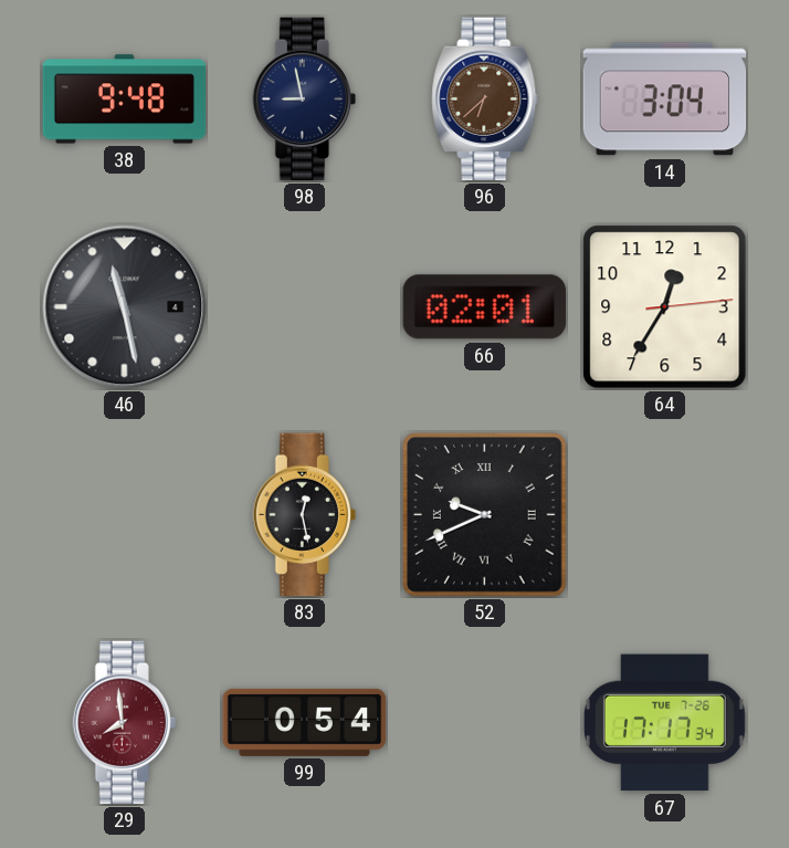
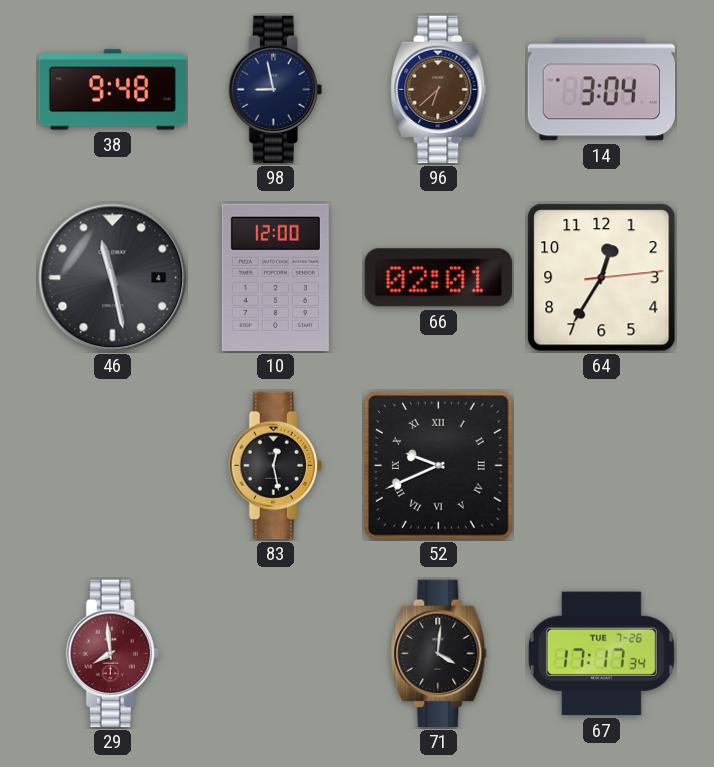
10: none -> 12:00
99: 0:54 -> none
71: none -> 4:01
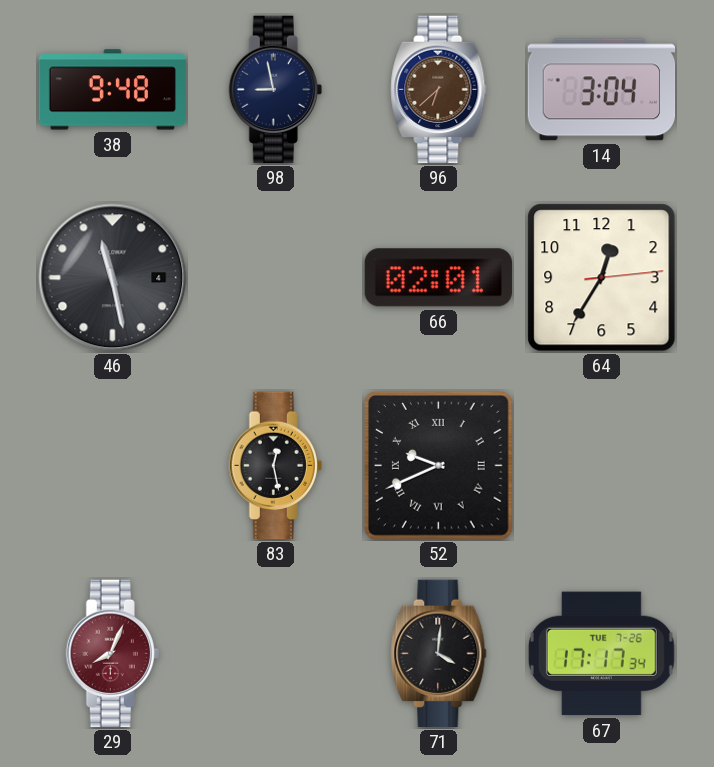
10: 12:00 -> none
29: 7:59 -> 8:04
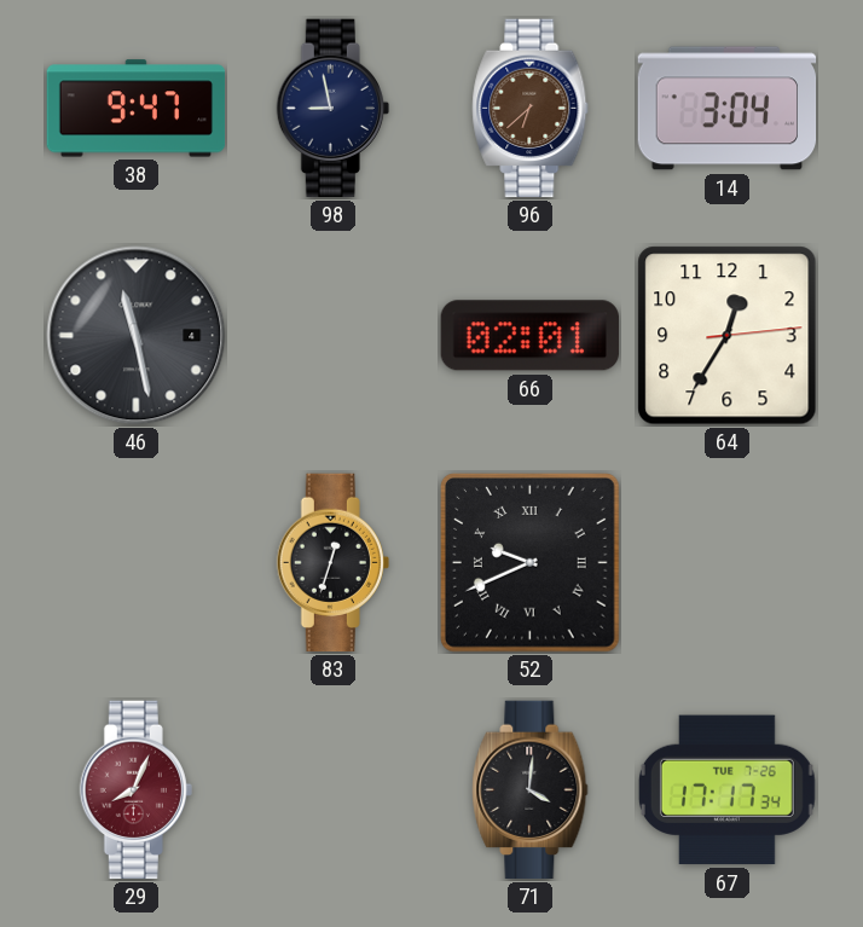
38: 9:48 -> 9:47
83: 12:28 -> 12:33
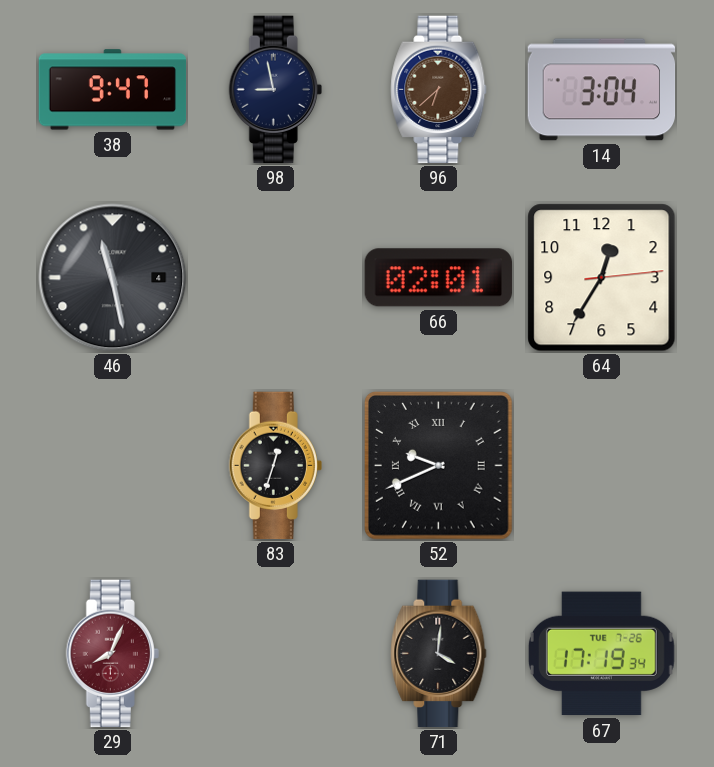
67: 17:17 -> 17:19
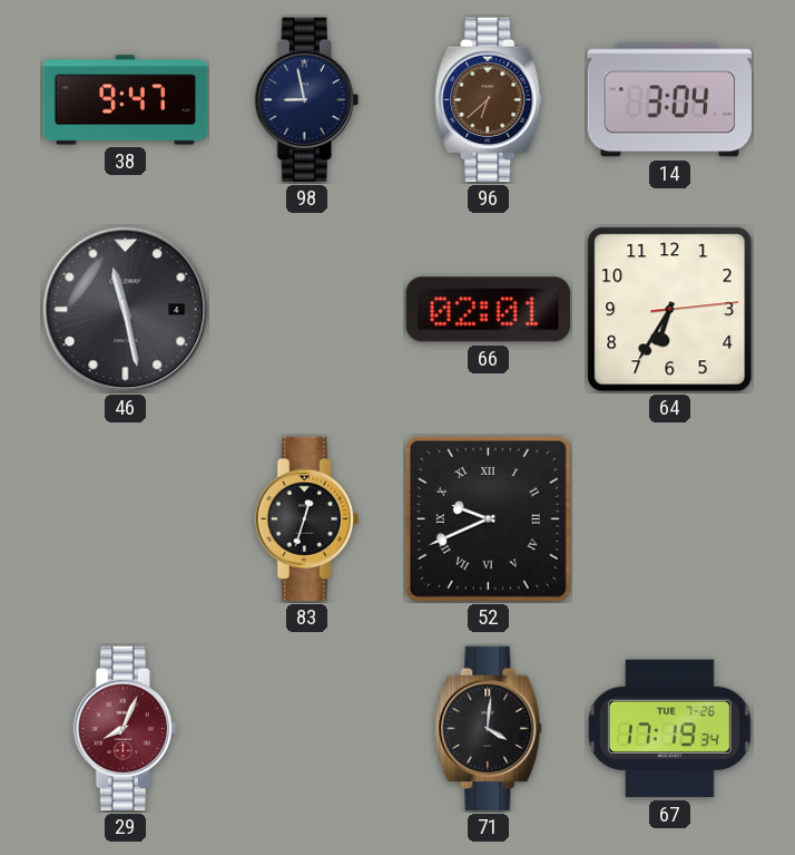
64: 12:35 -> 6:35
